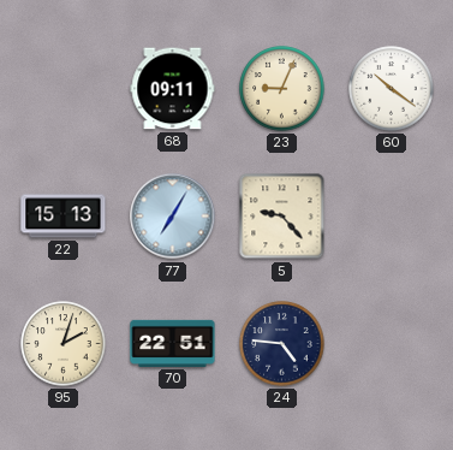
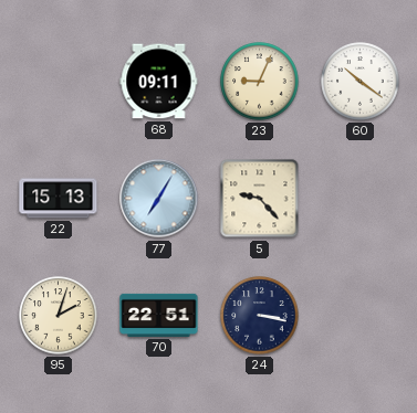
24: 4:46 -> 3:17
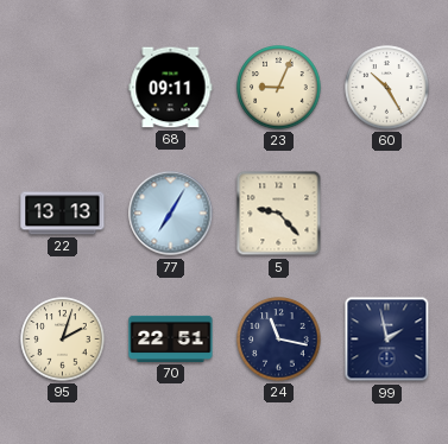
60: 10:21 -> 10:25
22: 15:13 -> 13:13
24: 3:17 -> 11:17
99: none -> 1:58
